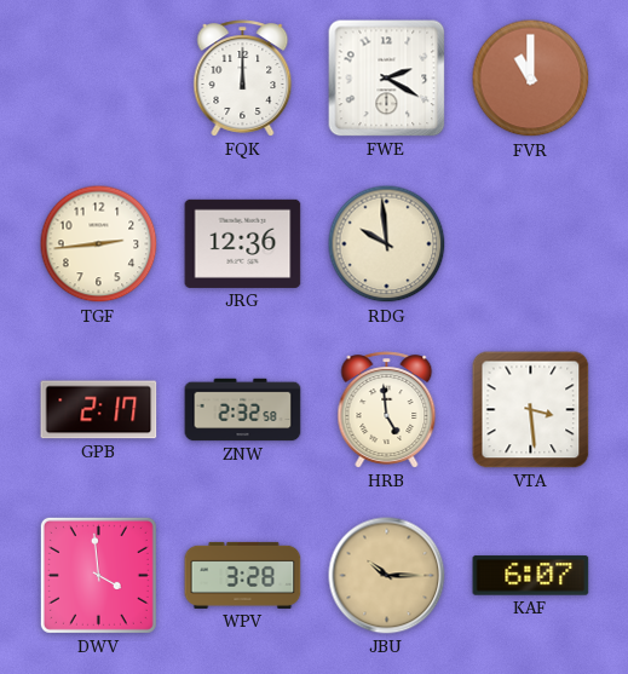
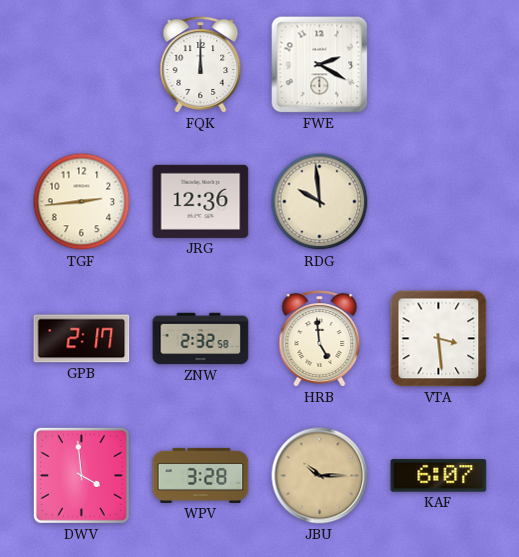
FVR: 11:00 -> none
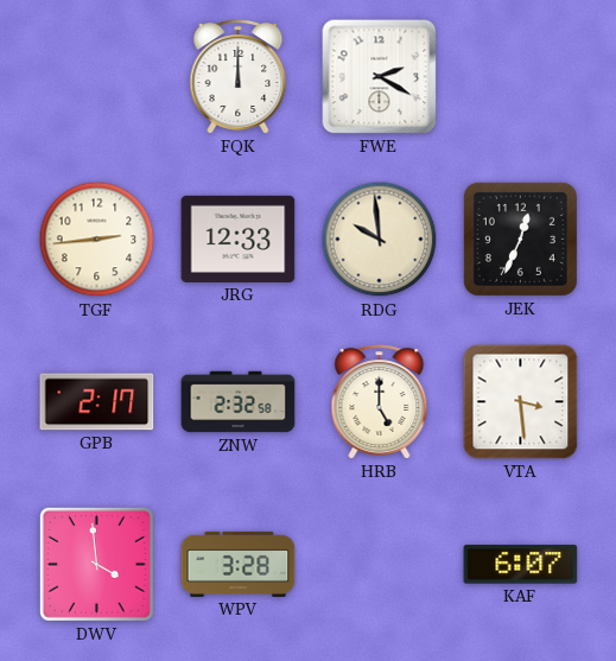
JRG: 12:36 -> 12:33
JEK: none -> 12:34
HRB: 4:59 -> 5:00
JBU: 10:15 -> none
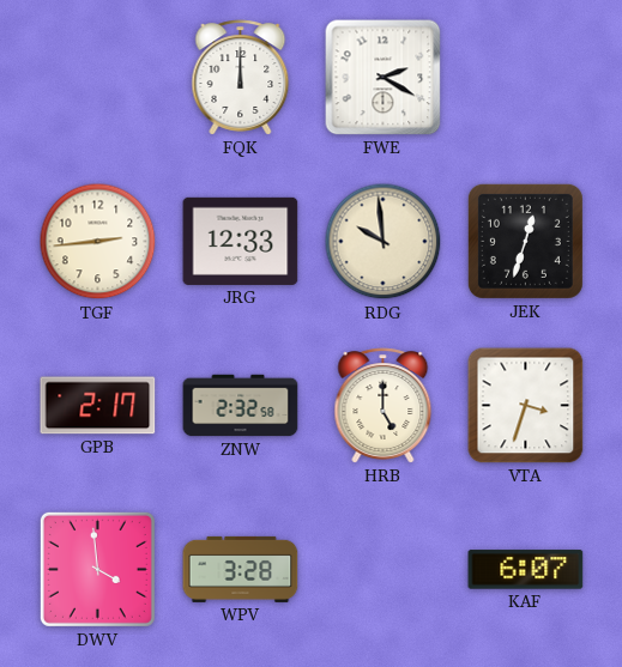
JEK: 12:34 -> 12:33
VTA: 3:29 -> 3:33
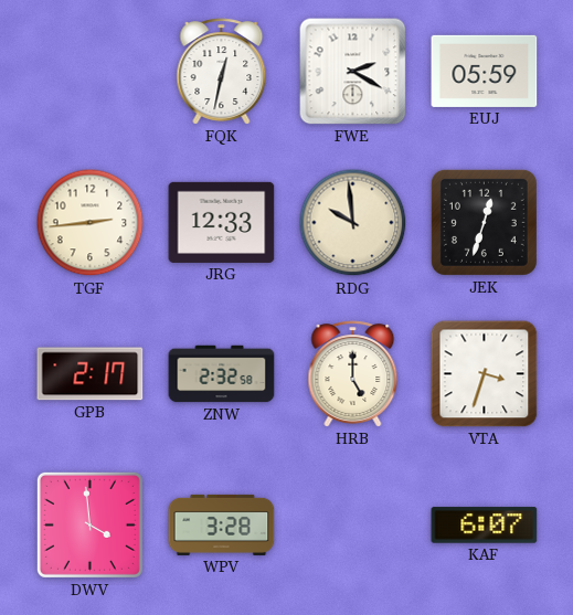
FQK: 12:00 -> 12:32
EUJ: none -> 05:59
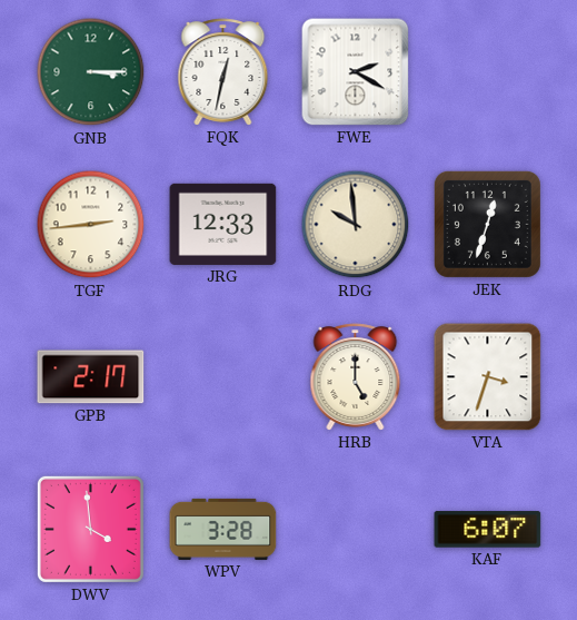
GNB: none -> 3:15
EUJ: 05:59 -> none
ZNW: 2:32 -> none
